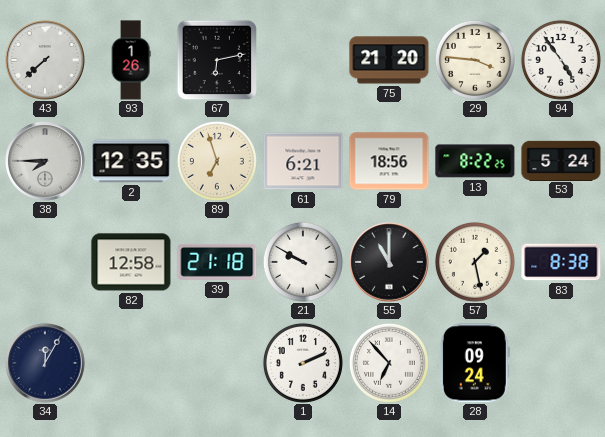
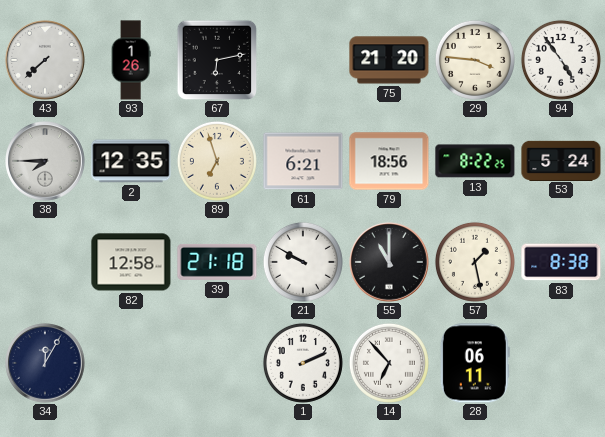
28: 09:24 -> 06:11
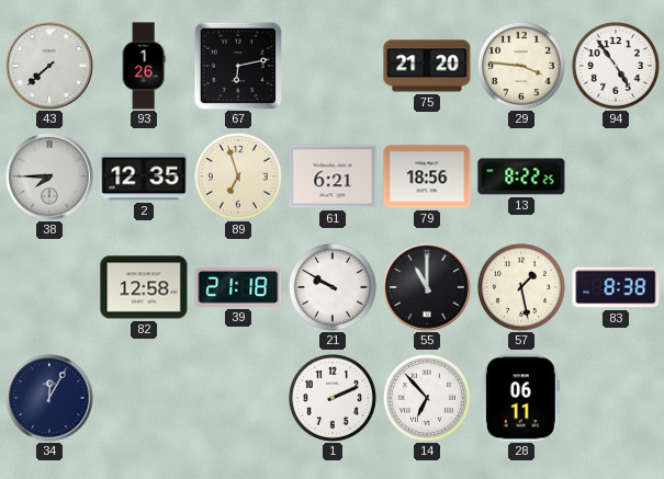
53: 5:24 -> none
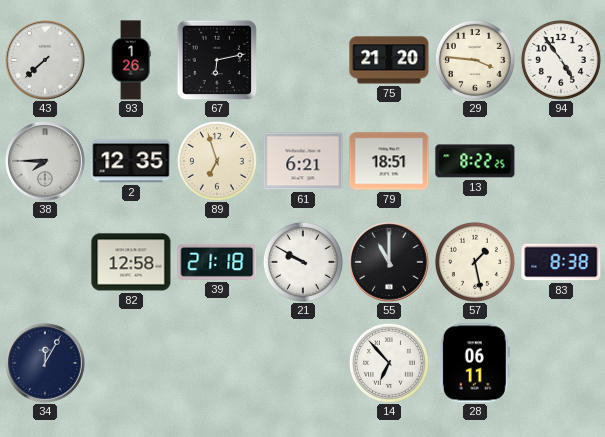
79: 18:56 -> 18:51
1: 2:11 -> none
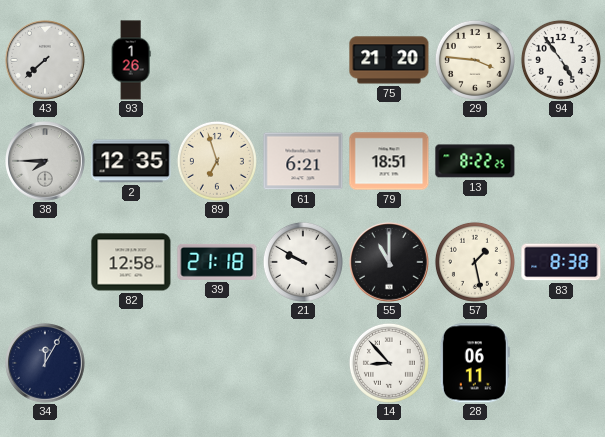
67: 6:13 -> none
14: 6:53 -> 8:53
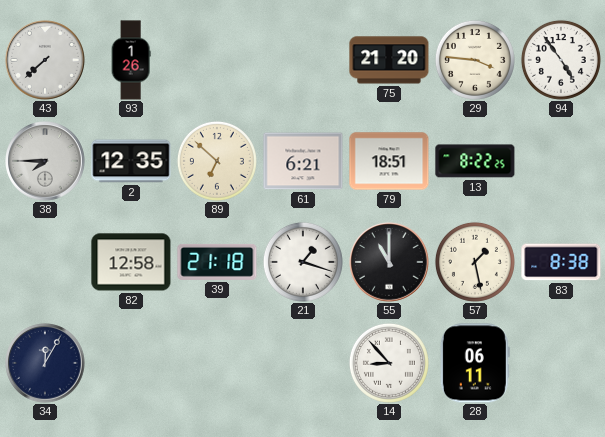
89: 6:57 -> 6:52
21: 9:50 -> 1:18
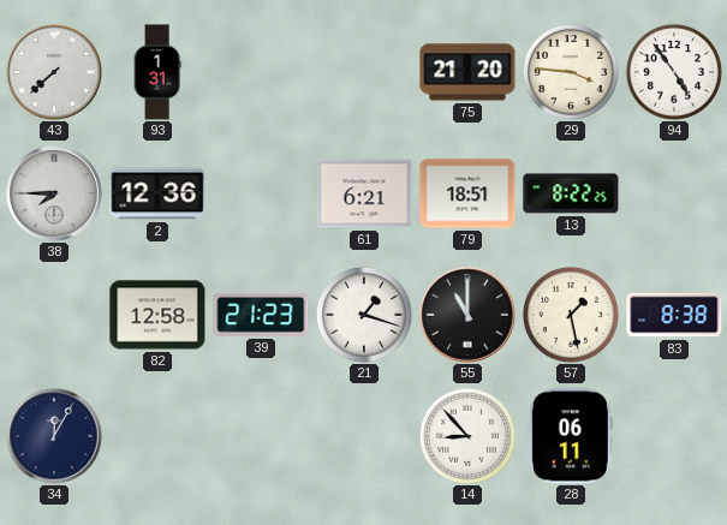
93: 1:26 -> 1:31
2: 12:35 -> 12:36
89: 6:52 -> none
39: 21:18 -> 21:23
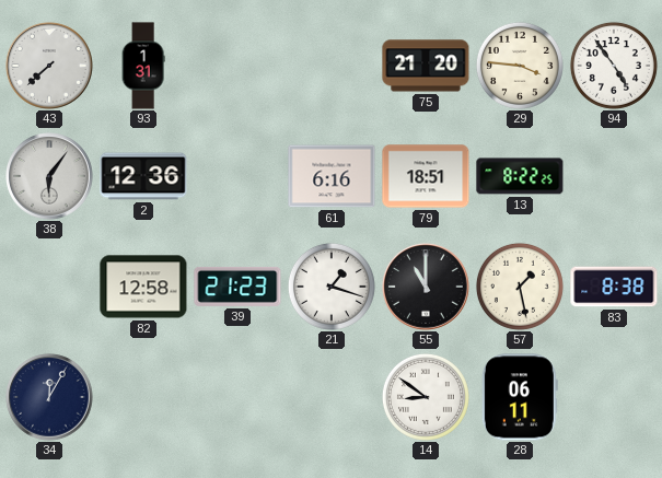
38: 7:45 -> 6:06
61: 6:21 -> 6:16
14: 8:53 -> 8:51
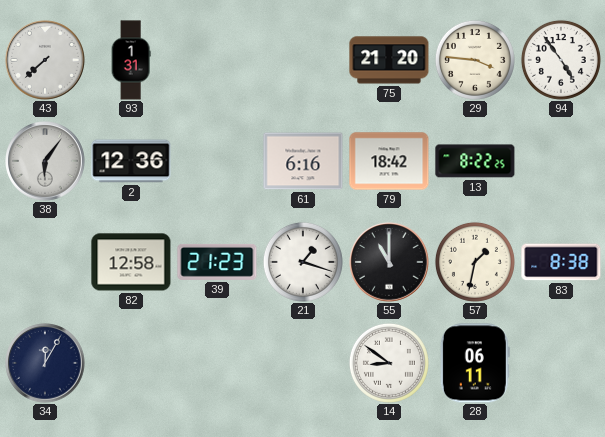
79: 18:51 -> 18:42
57: 1:28 -> 1:32
